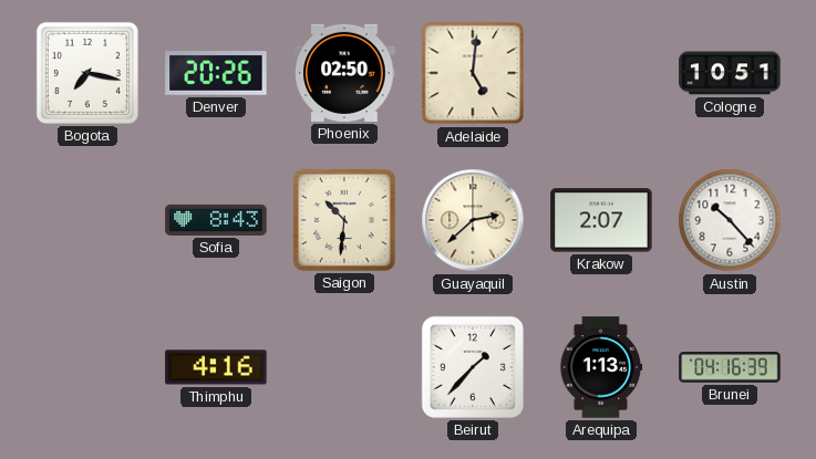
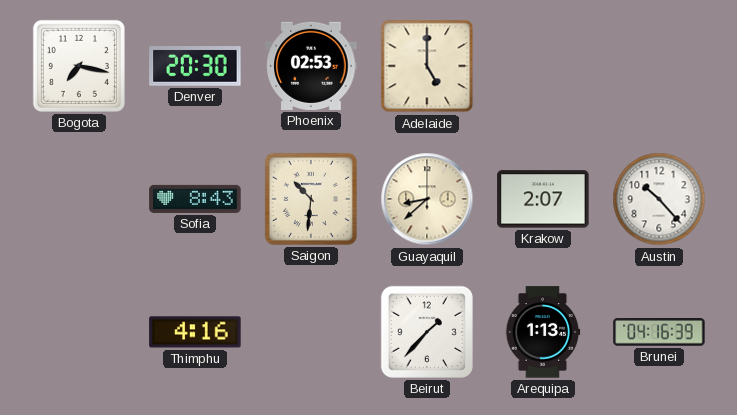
Denver: 20:26 -> 20:30
Phoenix: 02:50 -> 02:53
Adelaide: 5:01 -> 5:00
Cologne: 10:51 -> none
Guayaquil: 2:38 -> 8:38
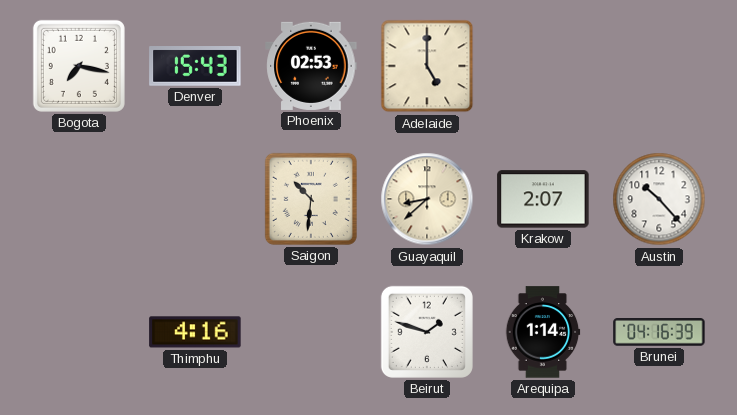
Denver: 20:30 -> 15:43
Sofia: 8:43 -> none
Beirut: 1:37 -> 1:48
Arequipa: 1:13 -> 1:14
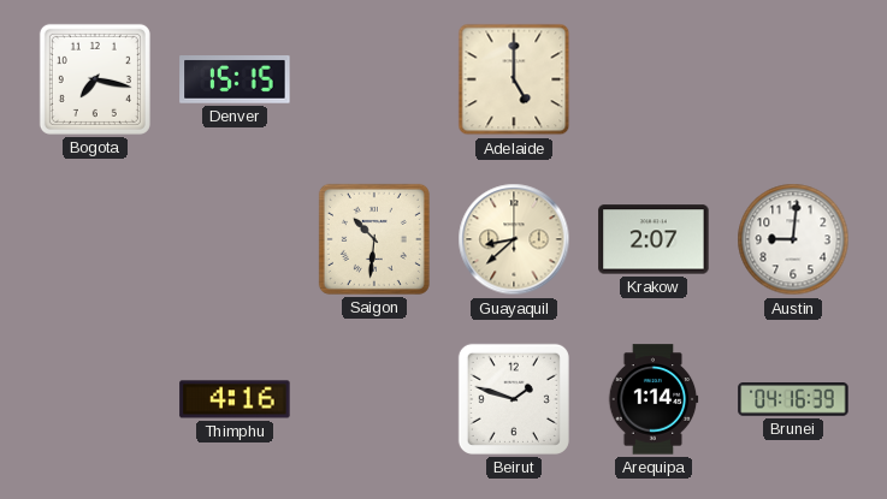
Denver: 15:43 -> 15:15
Phoenix: 02:53 -> none
Austin: 10:23 -> 9:01
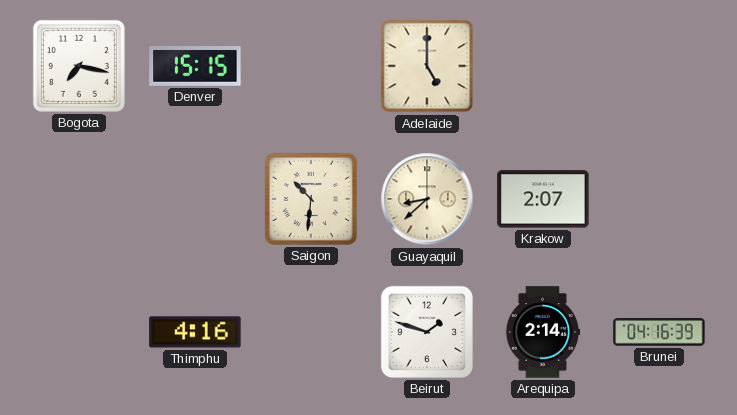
Austin: 9:01 -> none
Arequipa: 1:14 -> 2:14
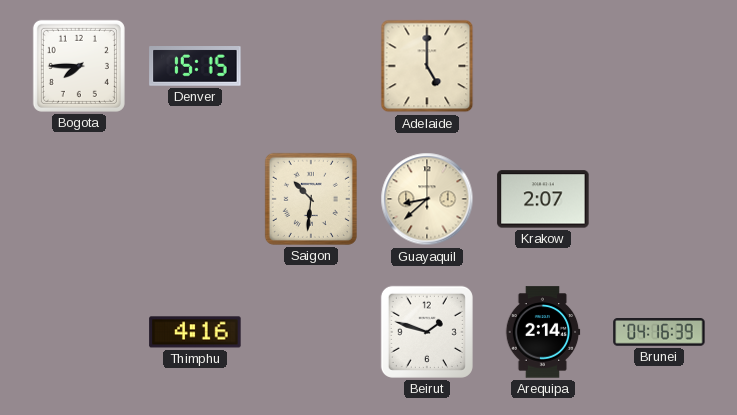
Bogota: 7:17 -> 7:45
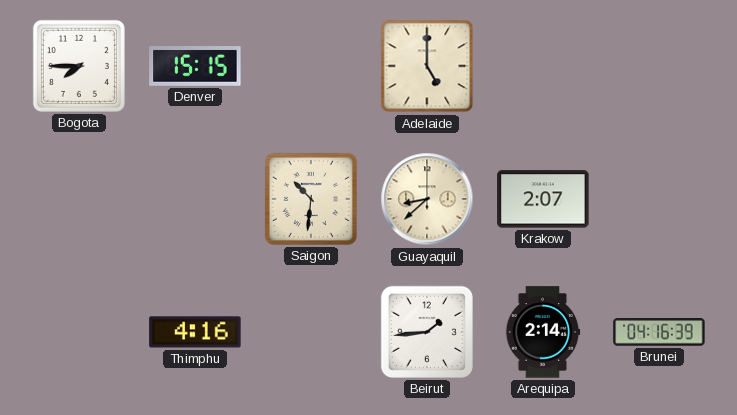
Beirut: 1:48 -> 1:44
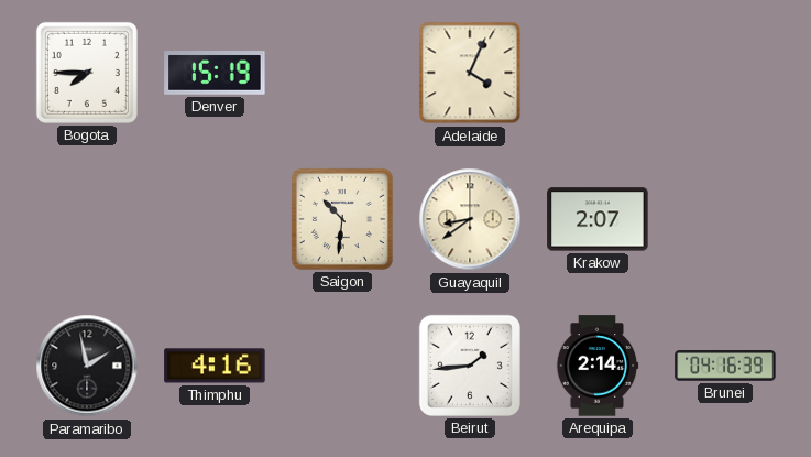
Denver: 15:15 -> 15:19
Adelaide: 5:00 -> 4:04
Guayaquil: 8:38 -> 8:39
Paramaribo: none -> 1:58
